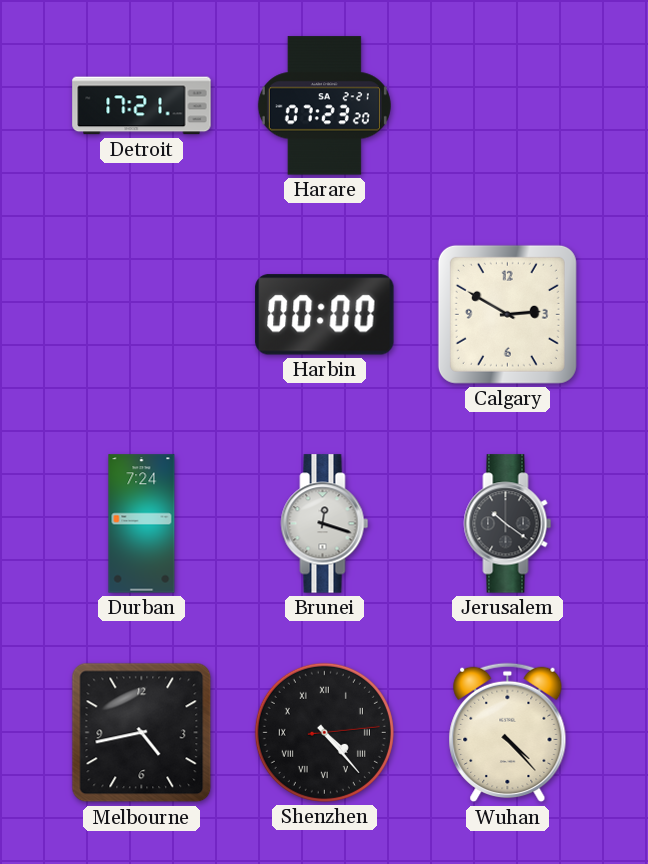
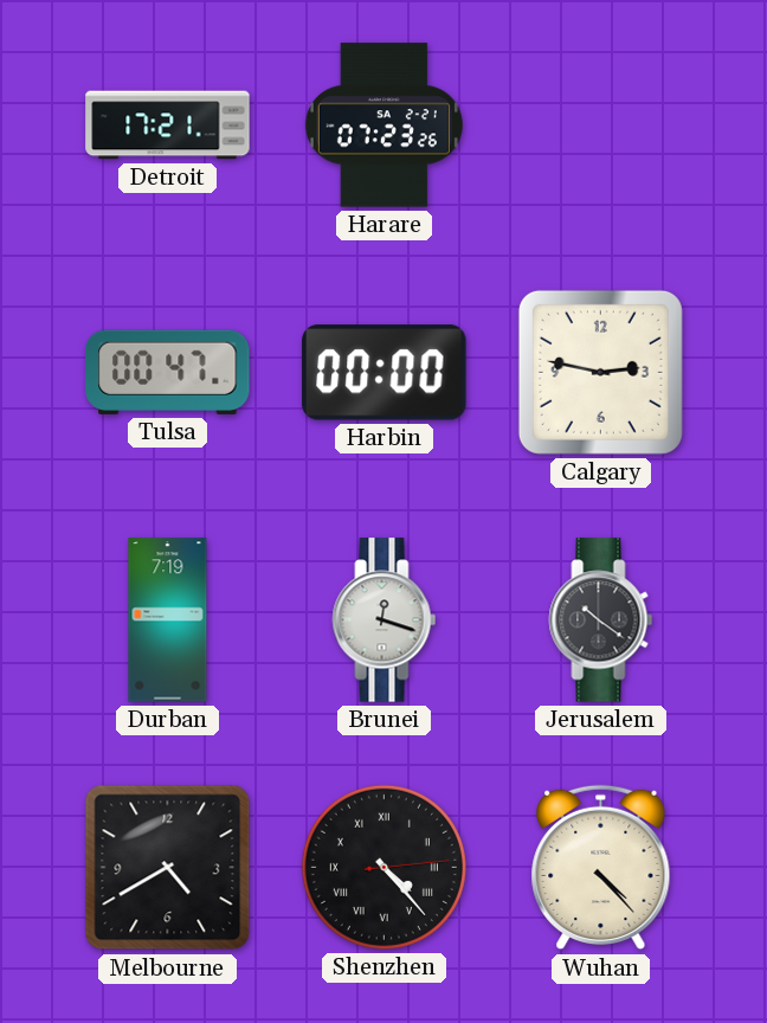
Harare: 07:23:20 -> 07:23:26
Tulsa: none -> 00:47
Calgary: 2:50 -> 2:47
Durban: 7:24 -> 7:19
Melbourne: 4:43 -> 4:40
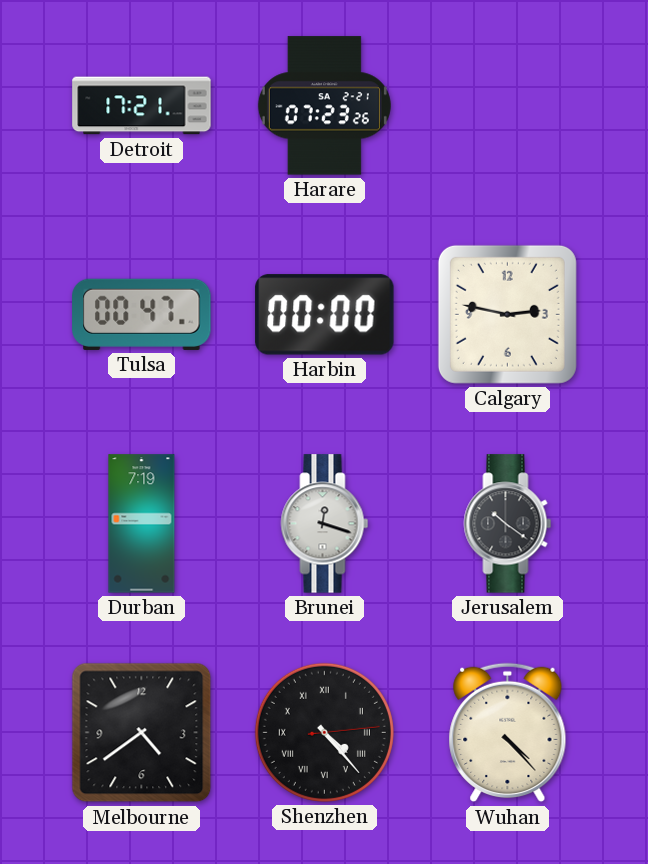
Melbourne: 4:40 -> 4:39
